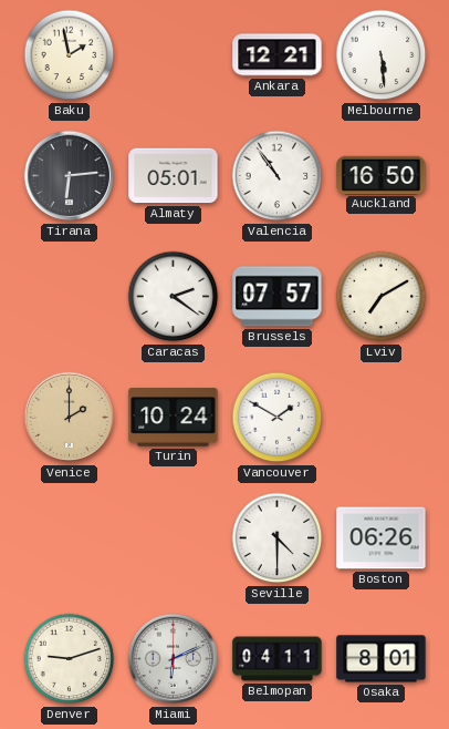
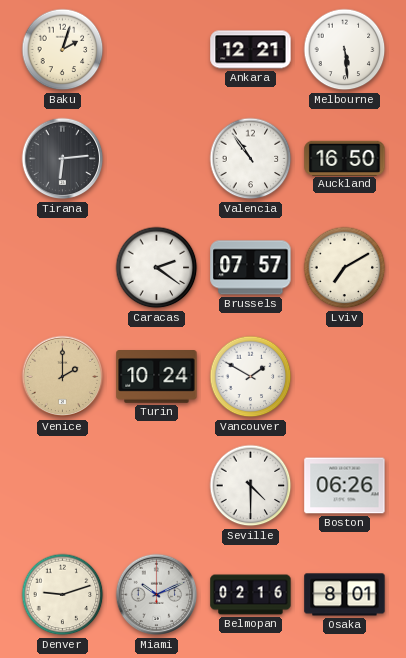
Baku: 1:58 -> 2:03
Almaty: 05:01 -> none
Miami: 6:11 -> 10:11
Belmopan: 04:11 -> 02:16
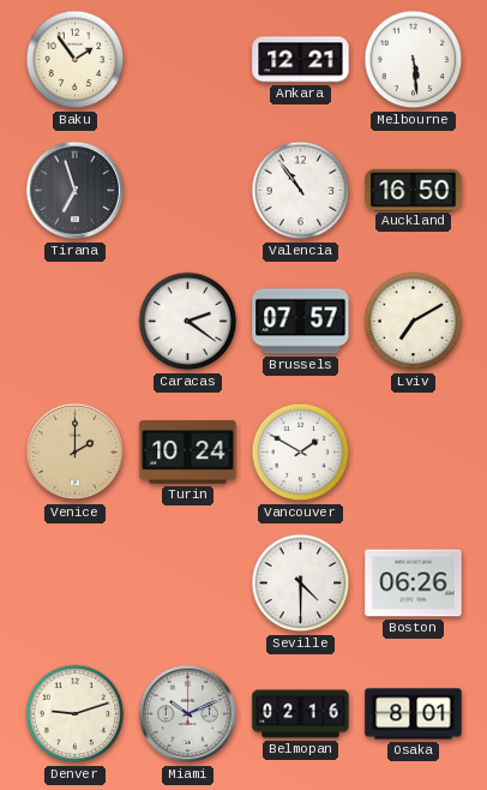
Baku: 2:03 -> 1:54
Tirana: 6:14 -> 6:57
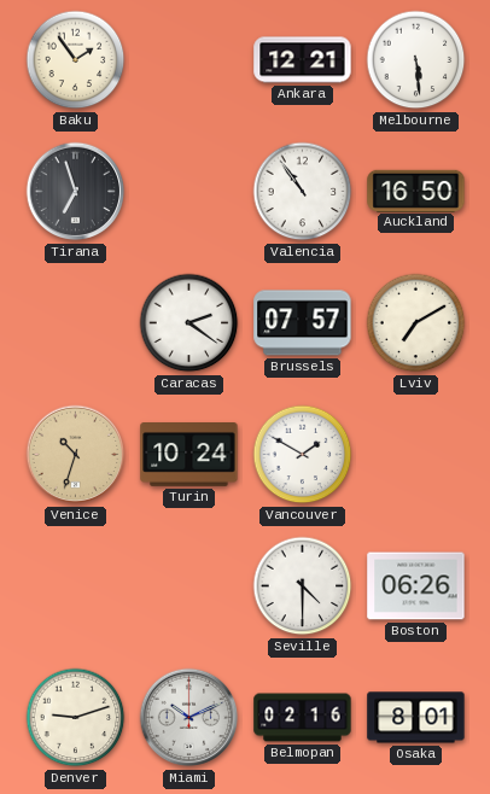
Venice: 2:00 -> 10:33
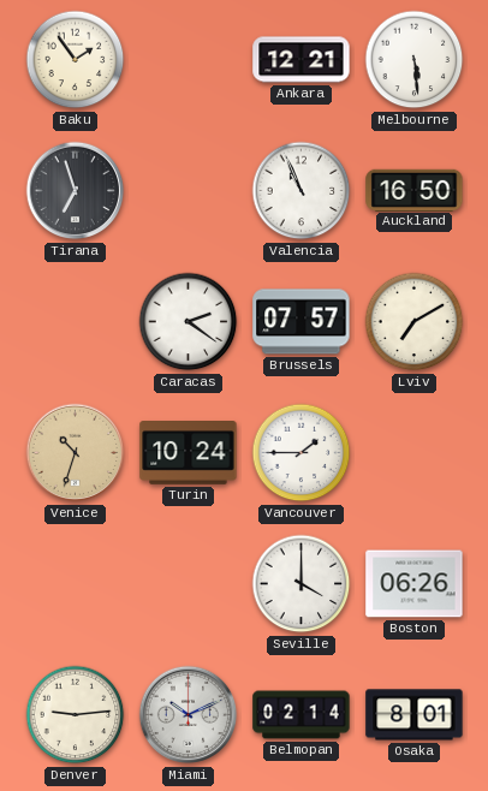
Valencia: 10:54 -> 10:56
Vancouver: 1:50 -> 1:45
Seville: 4:30 -> 4:00
Denver: 9:12 -> 9:14
Belmopan: 02:16 -> 02:14
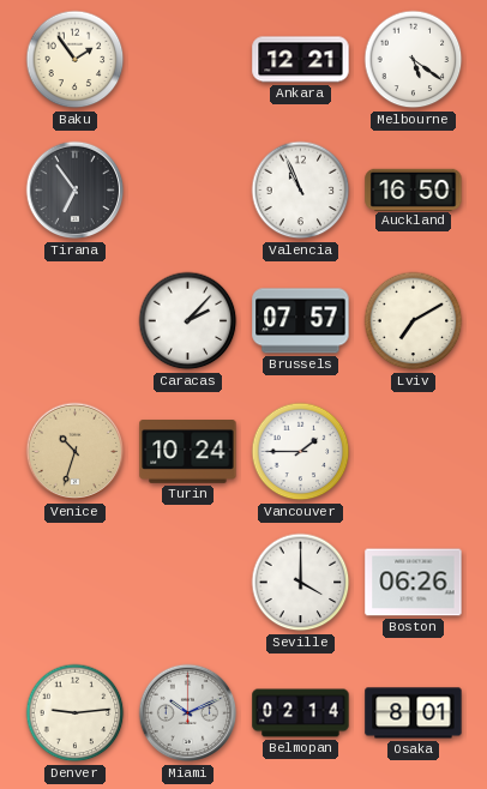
Melbourne: 5:29 -> 5:21
Tirana: 6:57 -> 6:54
Caracas: 2:21 -> 2:07
